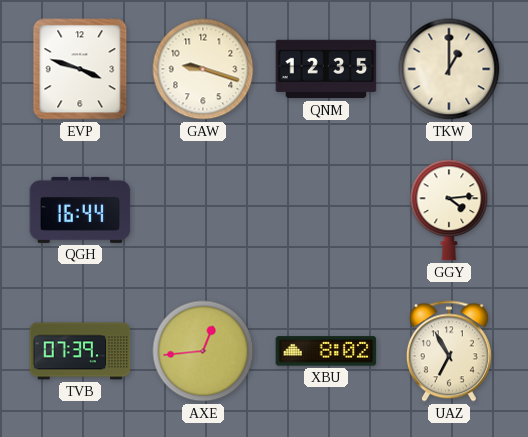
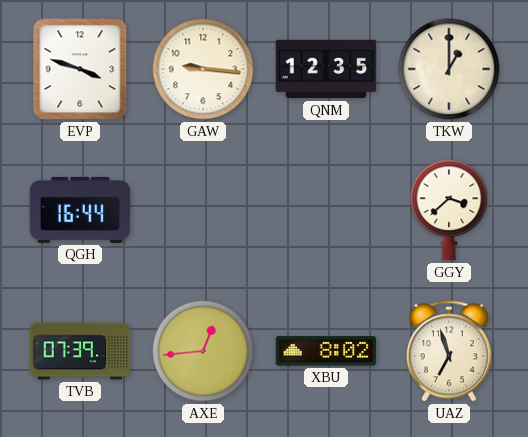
GAW: 9:18 -> 9:16
GGY: 4:14 -> 3:38
UAZ: 6:55 -> 6:57
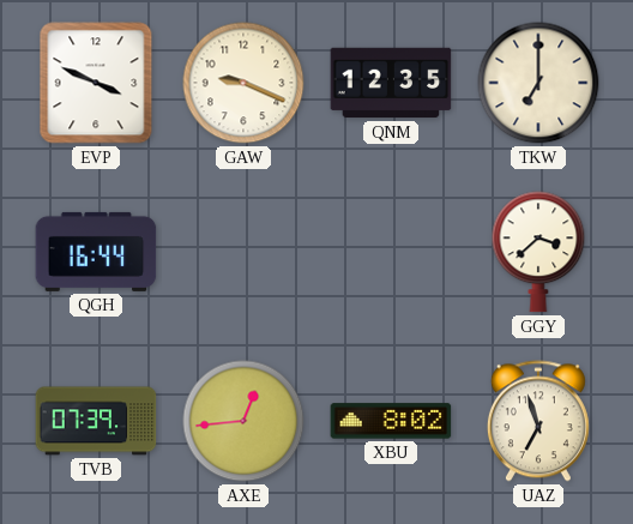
EVP: 3:48 -> 3:49
GAW: 9:16 -> 9:19
TKW: 1:00 -> 7:00
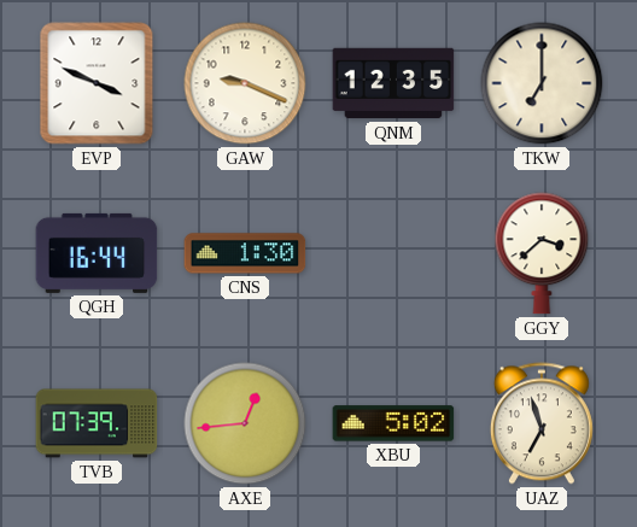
CNS: none -> 1:30
XBU: 8:02 -> 5:02
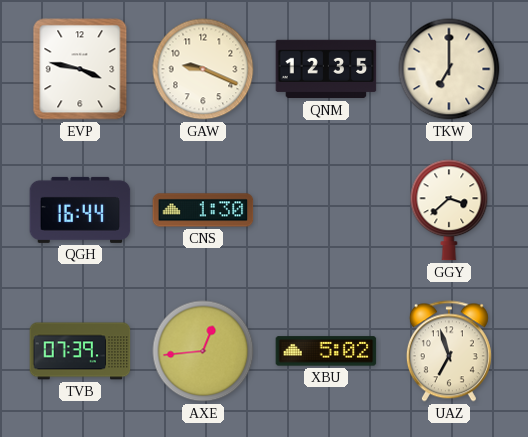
EVP: 3:49 -> 3:47
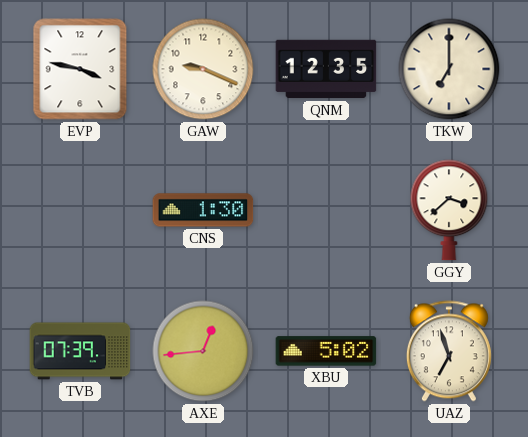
QGH: 16:44 -> none
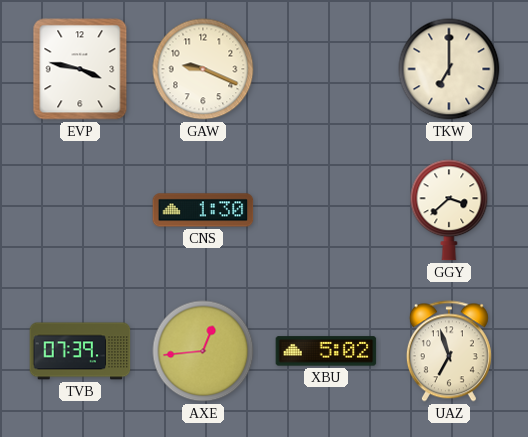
QNM: 12:35 -> none
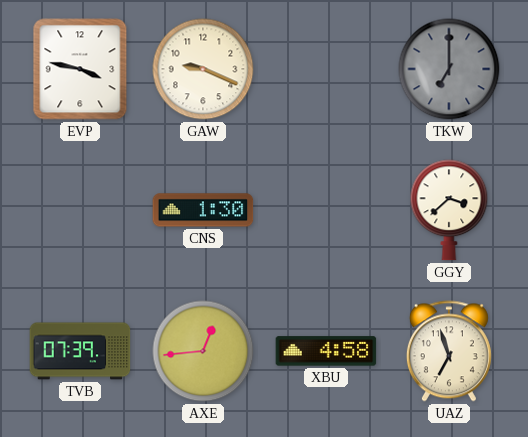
TKW dial: cream -> grey
XBU: 5:02 -> 4:58
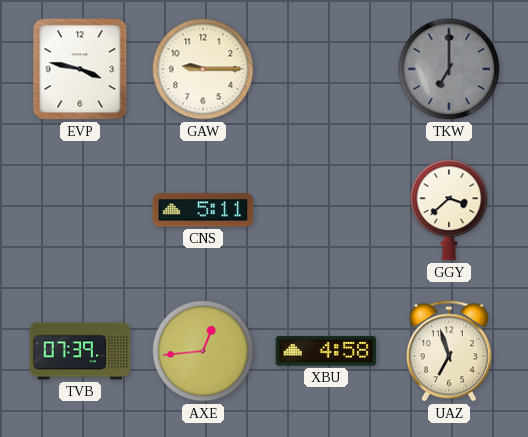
GAW: 9:19 -> 9:15
CNS: 1:30 -> 5:11
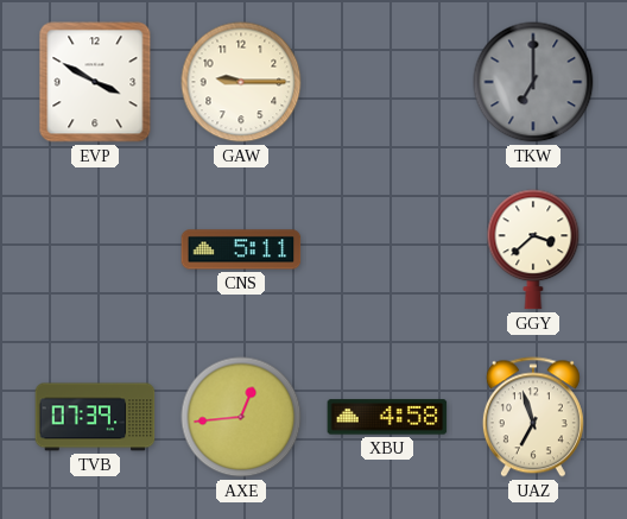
EVP: 3:47 -> 3:50
